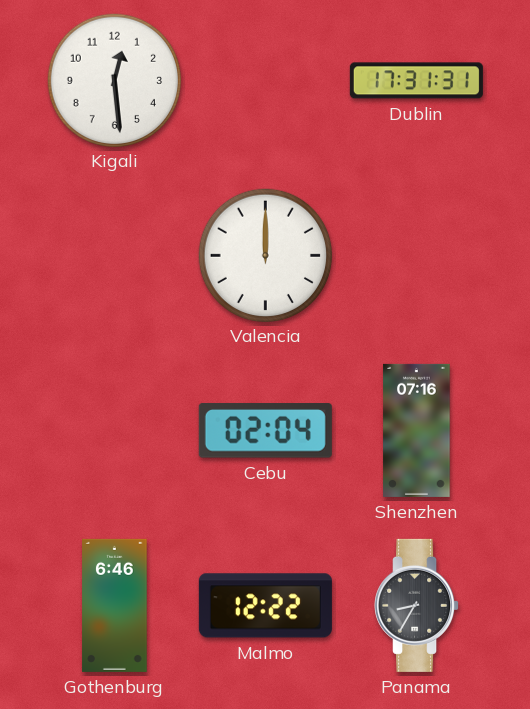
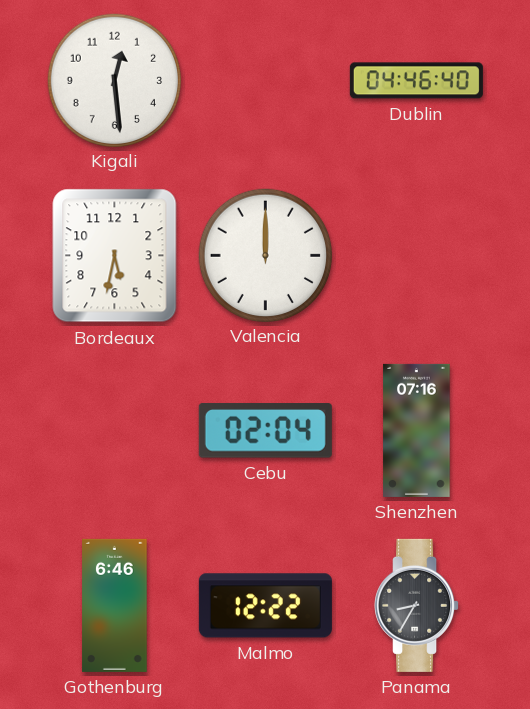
Dublin: 17:31 -> 04:46
Bordeaux: none -> 5:32
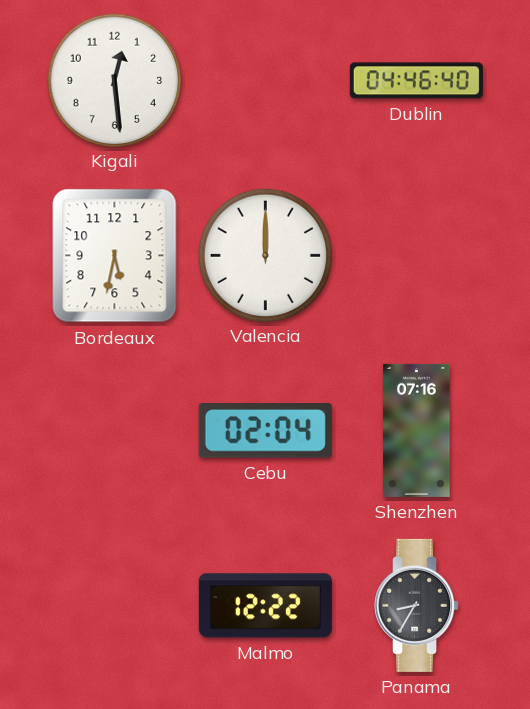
Gothenburg: 6:46 -> none
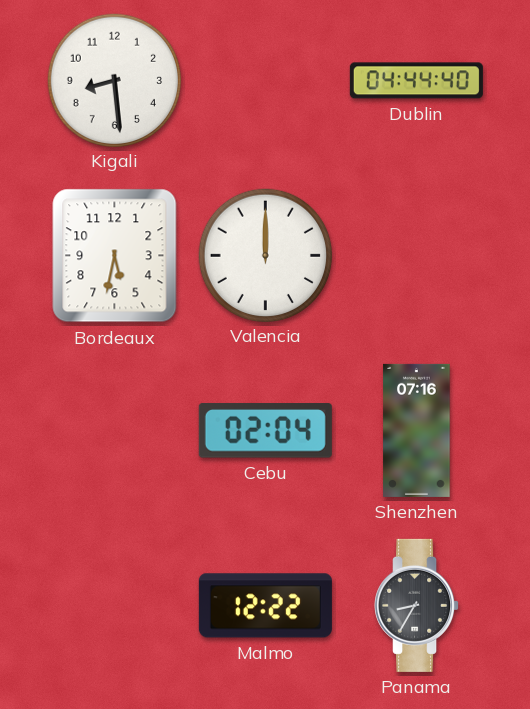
Kigali: 12:29 -> 8:29
Dublin: 04:46 -> 04:44
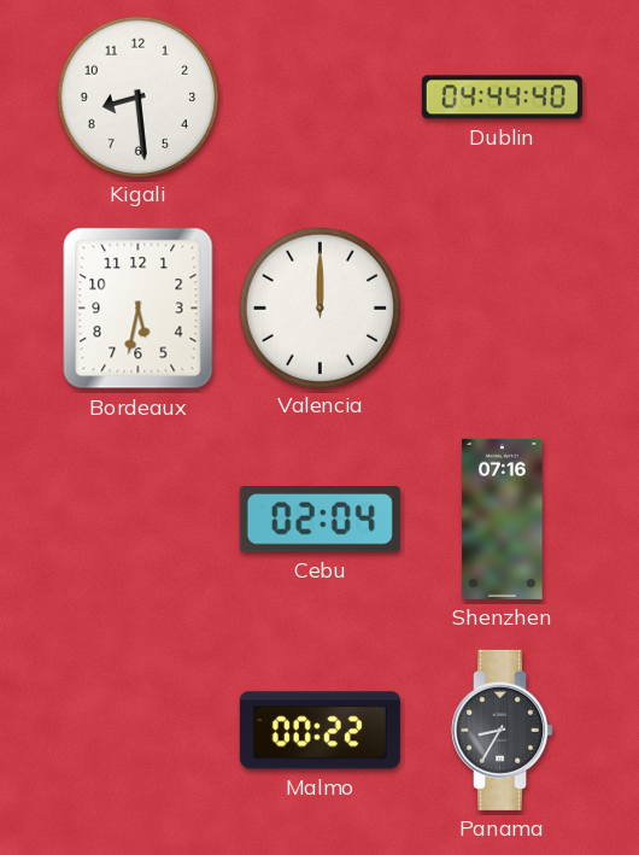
Malmo: 12:22 -> 00:22
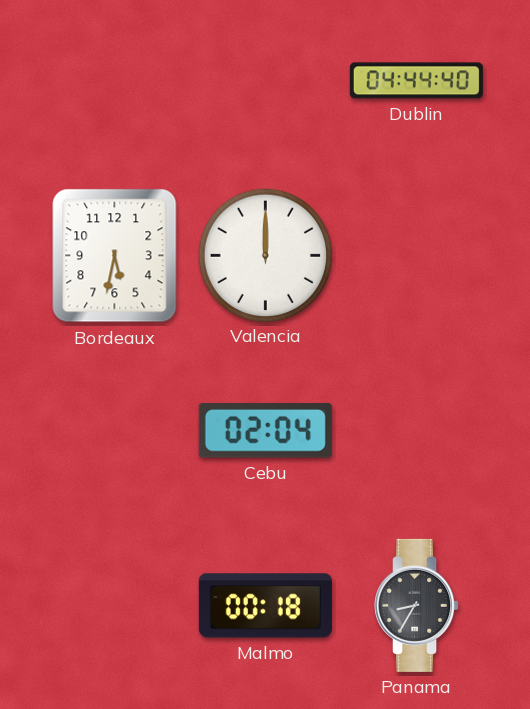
Kigali: 8:29 -> none
Shenzhen: 07:16 -> none
Malmo: 00:22 -> 00:18
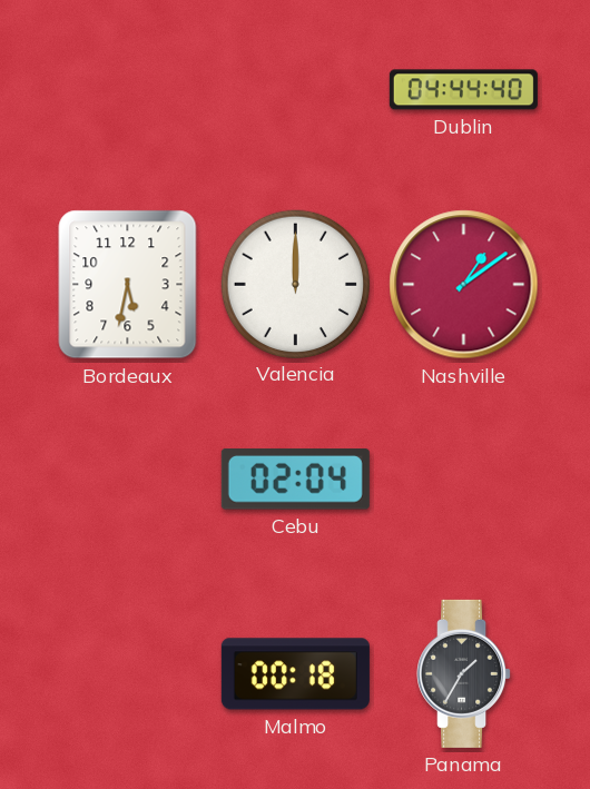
Nashville: none -> 1:09
Panama: 8:35 -> 1:35
